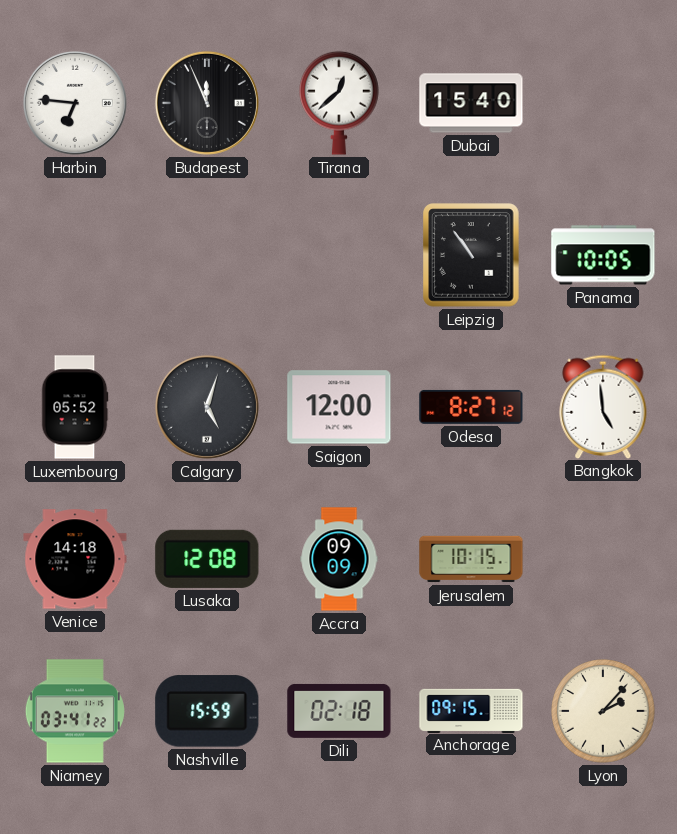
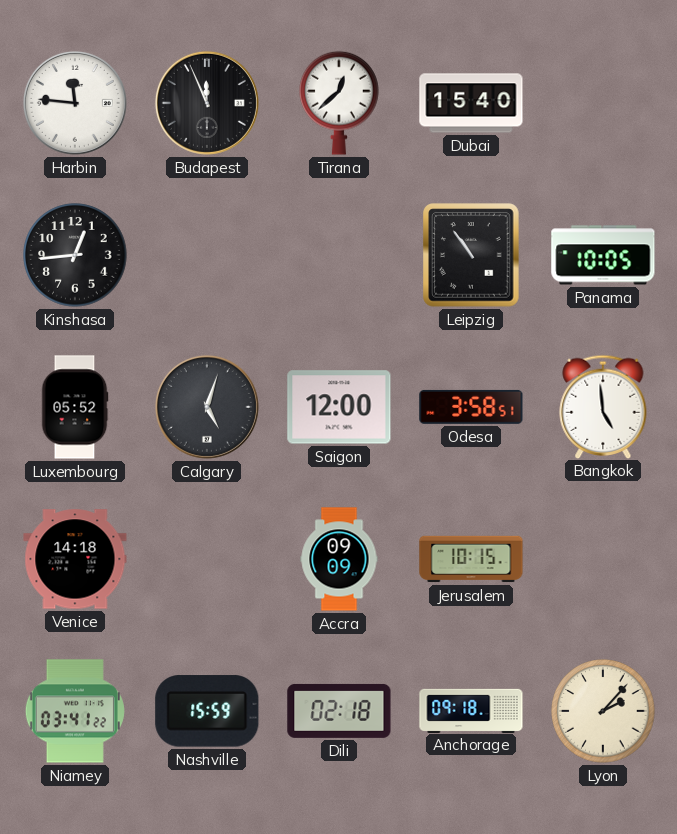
Harbin: 6:46 -> 11:46
Kinshasa: none -> 12:44
Odesa: 8:27 -> 3:58
Lusaka: 12:08 -> none
Anchorage: 09:15 -> 09:18
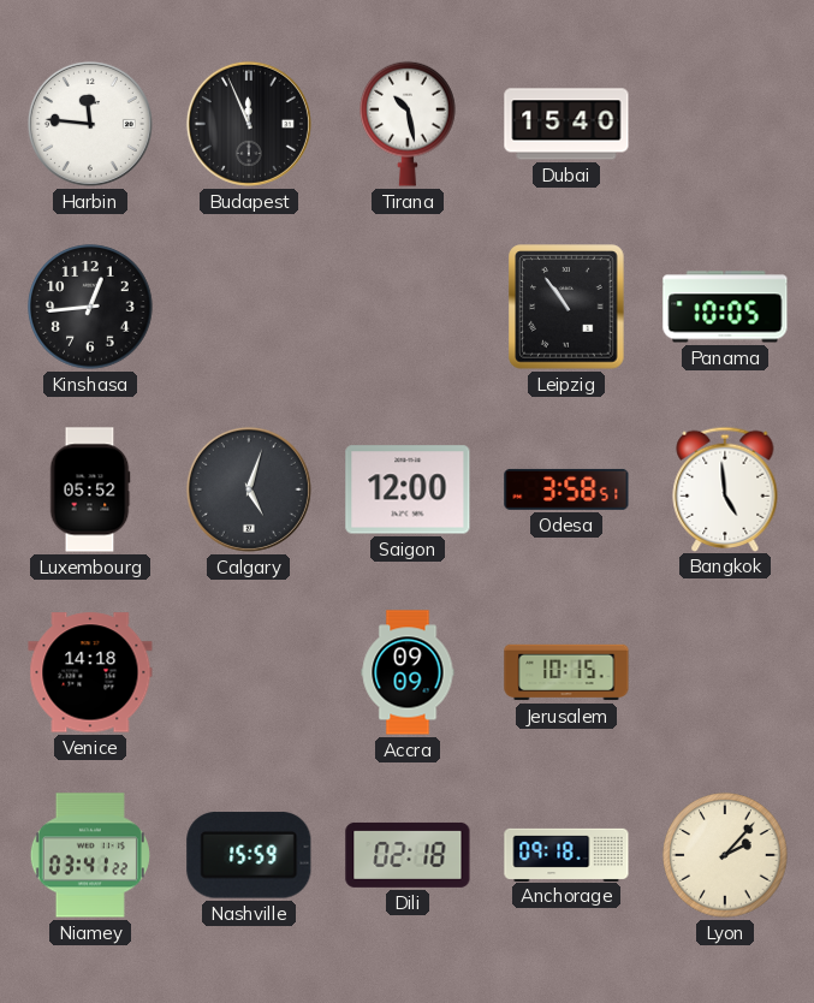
Tirana: 12:38 -> 10:28
